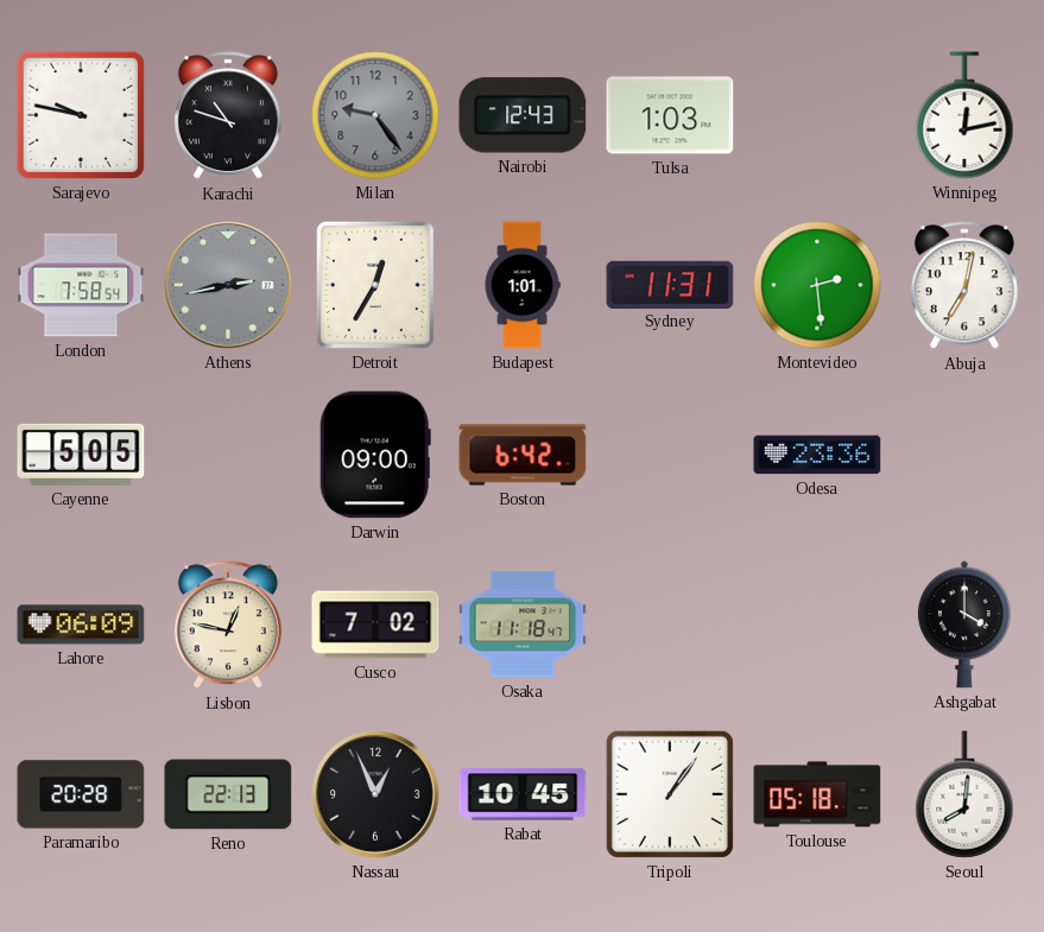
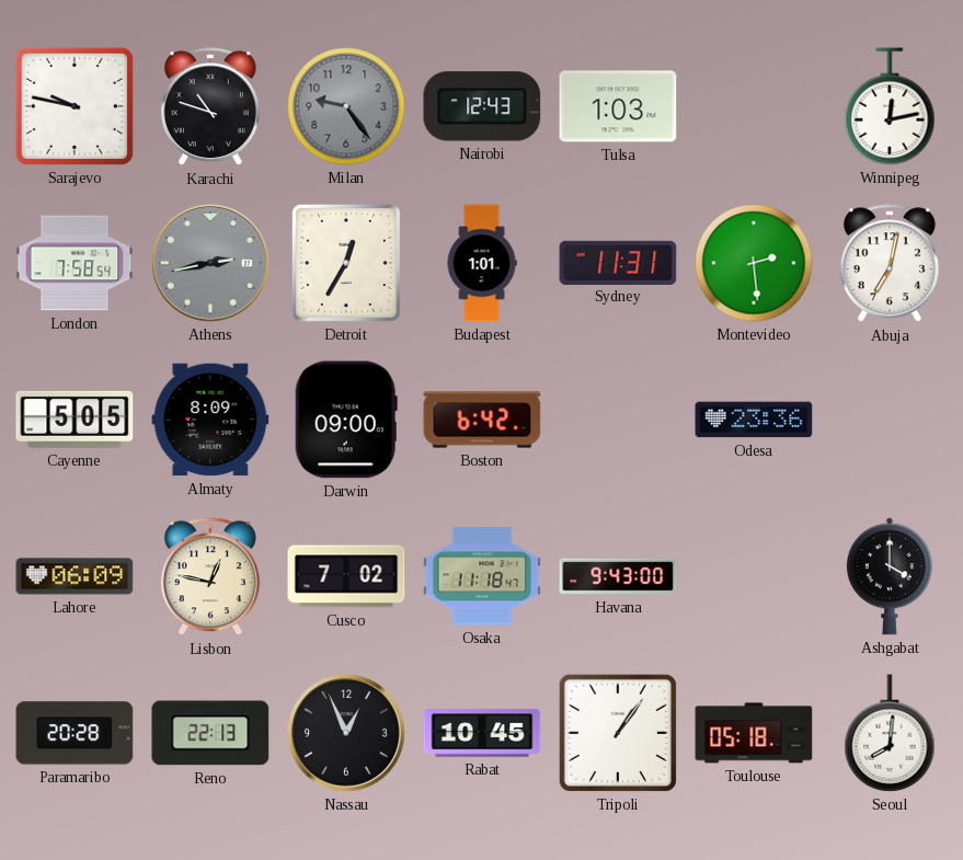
Almaty: none -> 8:09
Havana: none -> 9:43
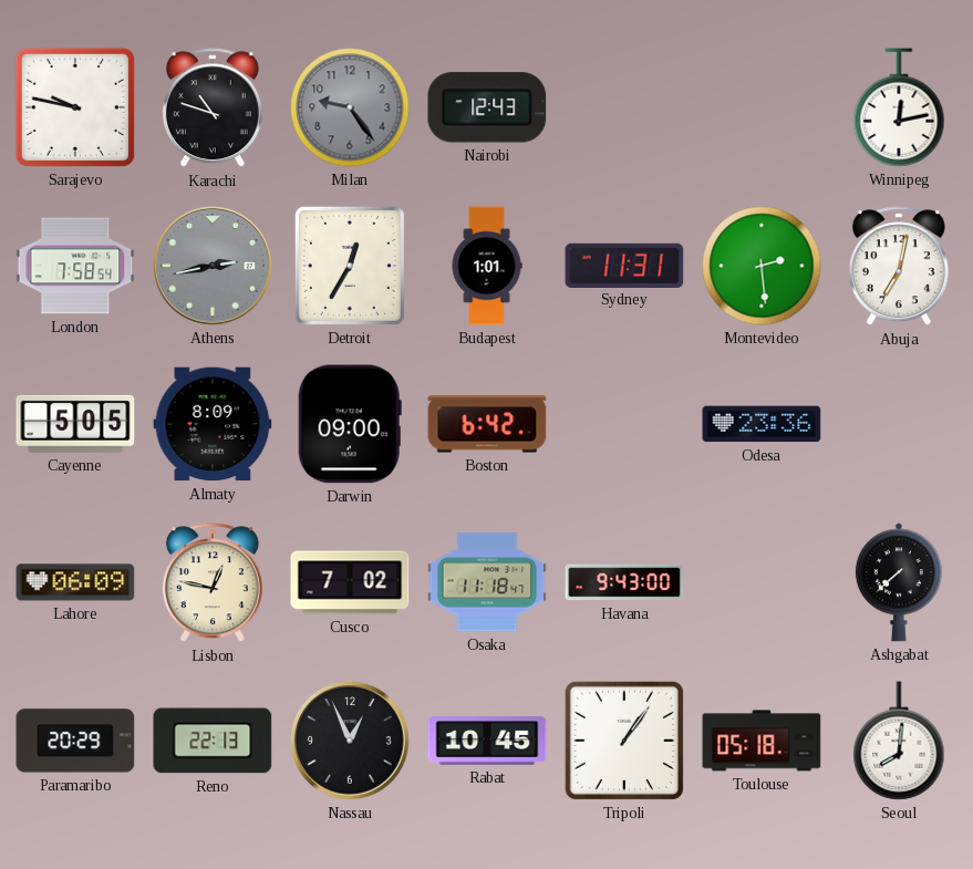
Tulsa: 1:03 -> none
Ashgabat: 4:00 -> 7:38
Paramaribo: 20:28 -> 20:29
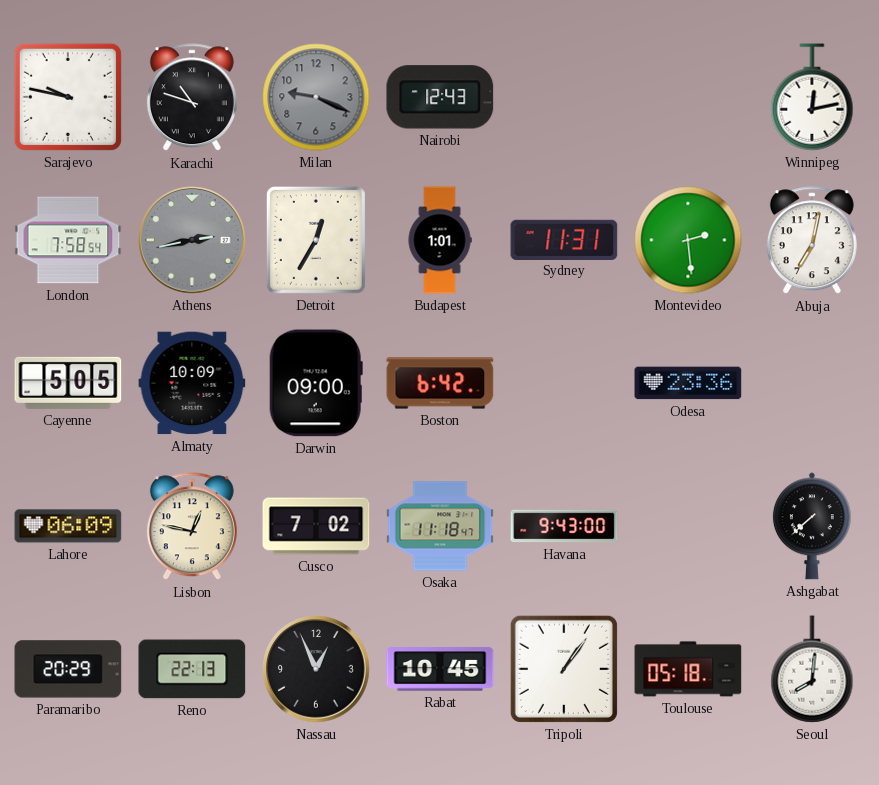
Milan: 9:24 -> 9:19
Almaty: 8:09 -> 10:09
